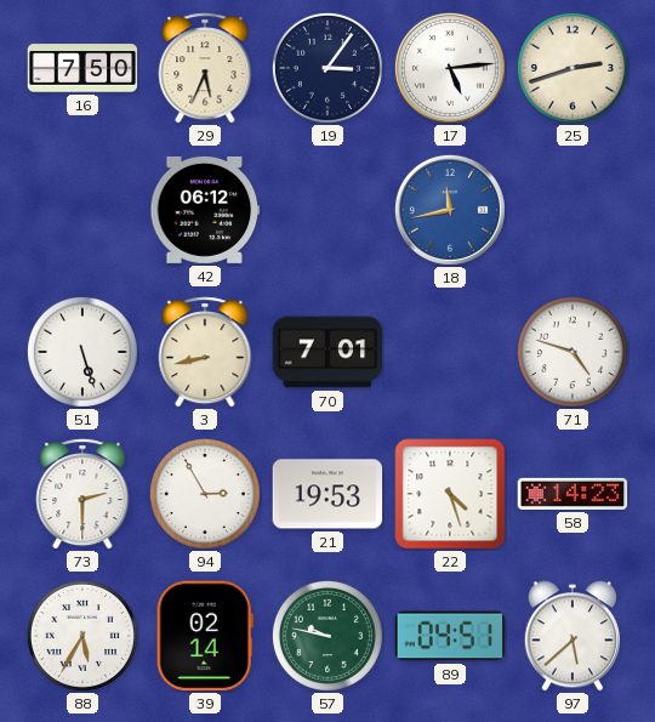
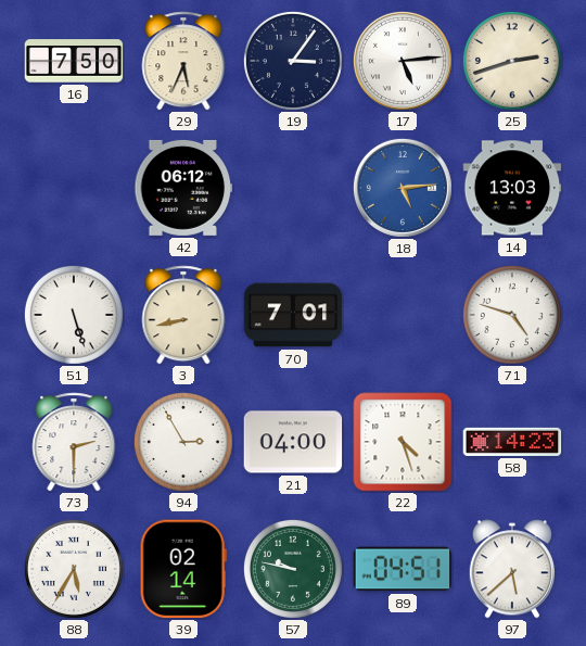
18: 11:43 -> 5:14
14: none -> 13:03
21: 19:53 -> 04:00
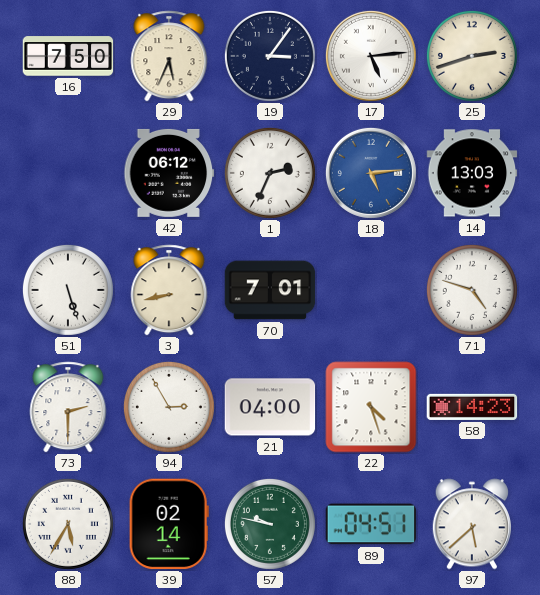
1: none -> 2:34
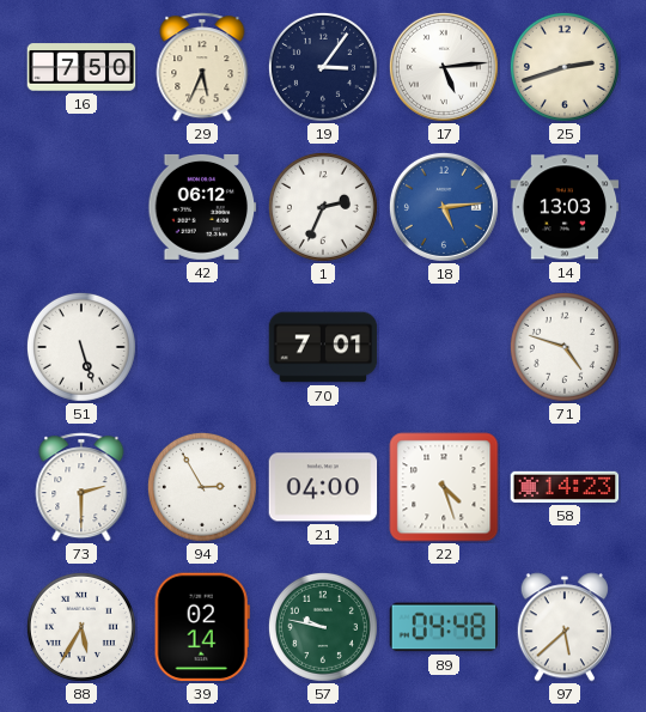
3: 8:43 -> none
89: 04:51 -> 04:48
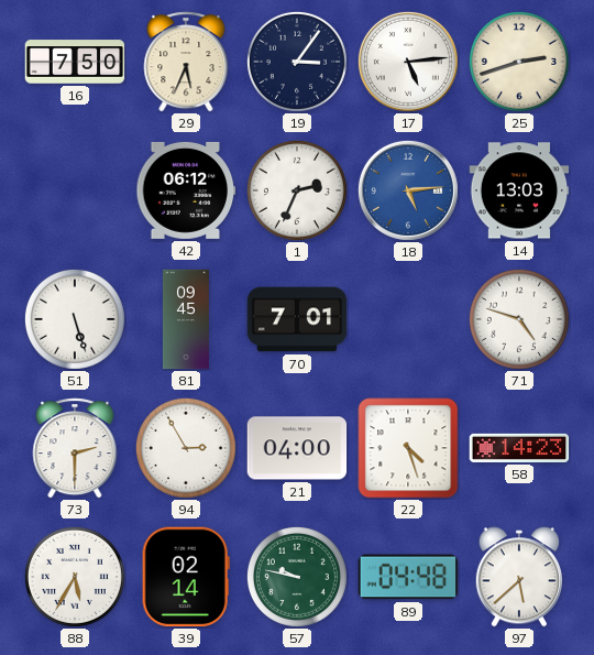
81: none -> 09:45
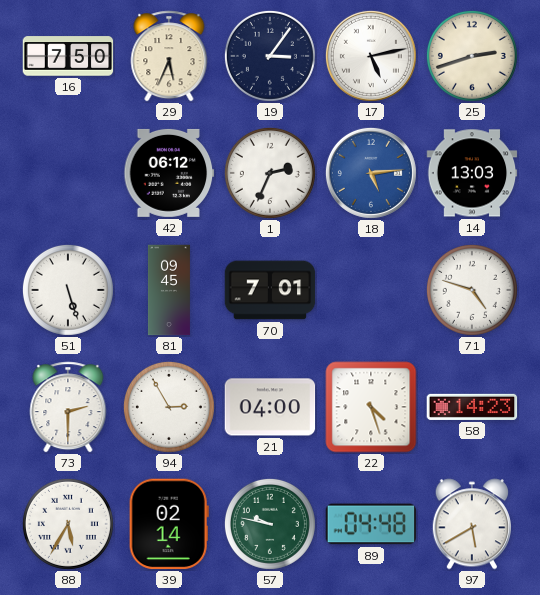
17: 5:14 -> 5:13
97: 5:38 -> 5:40
